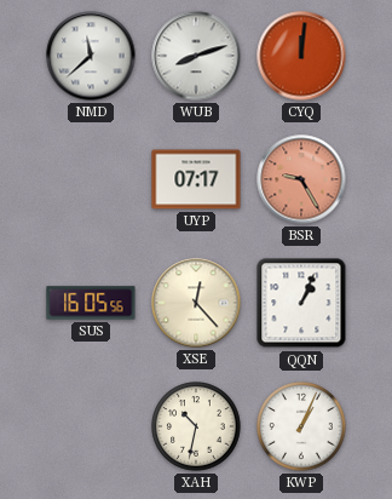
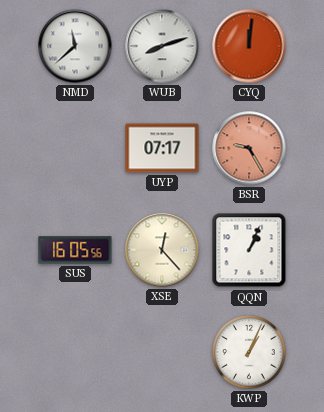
XAH: 10:32 -> none
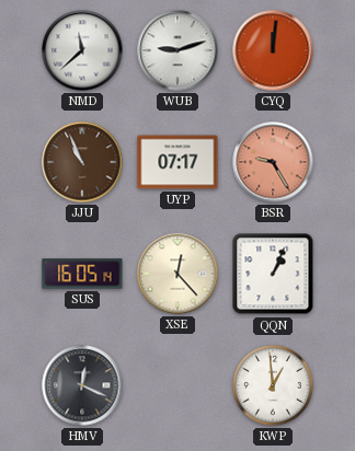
WUB: 8:12 -> 9:12
JJU: none -> 10:56
SUS: 16:05:56 -> 16:05:14
HMV: none -> 12:19
KWP: 1:04 -> 12:59
